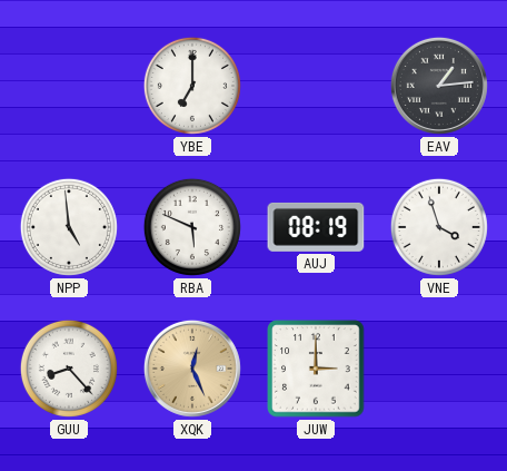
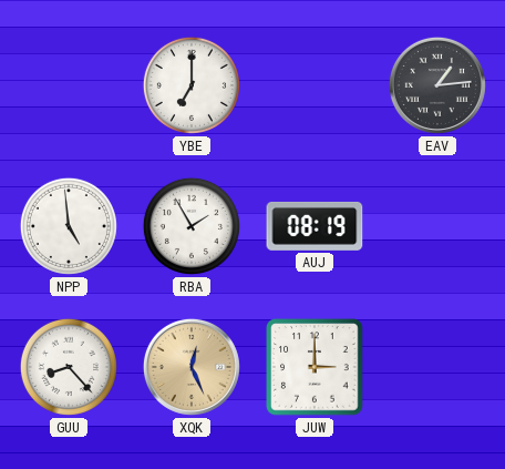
RBA: 5:49 -> 1:55
VNE: 3:57 -> none
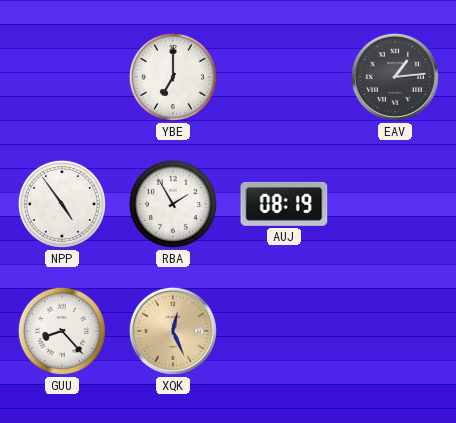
NPP: 4:59 -> 4:54
JUW: 3:00 -> none
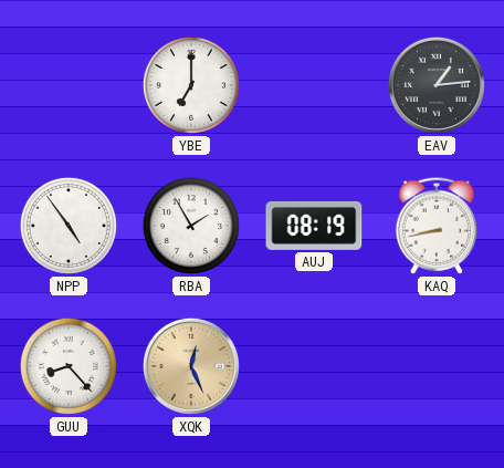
KAQ: none -> 8:43
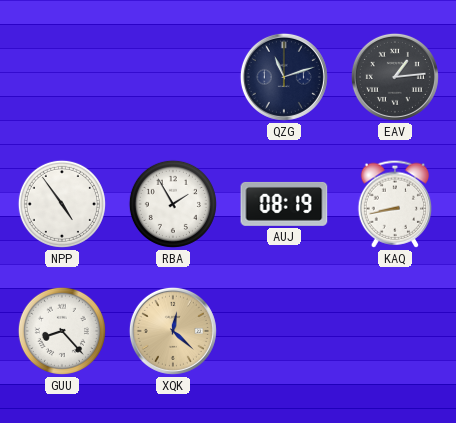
YBE: 7:00 -> none
QZG: none -> 11:12
XQK: 12:26 -> 12:22
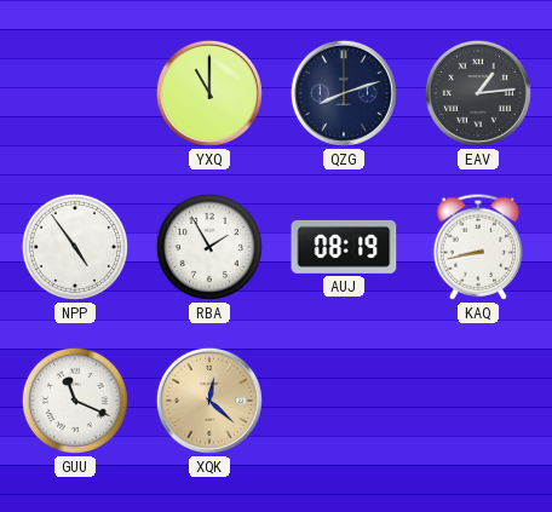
YXQ: none -> 11:00
QZG: 11:12 -> 8:12
GUU: 8:23 -> 11:19
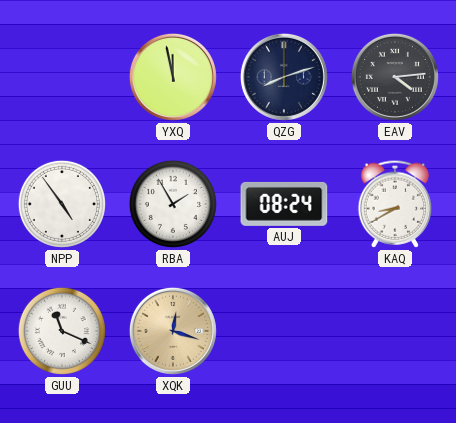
YXQ: 11:00 -> 11:58
EAV: 1:14 -> 4:14
AUJ: 08:19 -> 08:24
KAQ: 8:43 -> 8:40
XQK: 12:22 -> 12:18
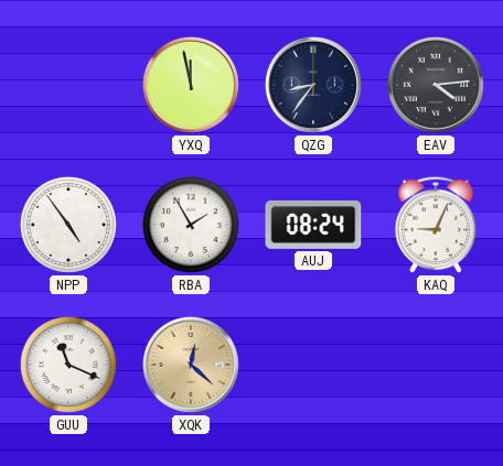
QZG: 8:12 -> 8:36
KAQ: 8:40 -> 9:04
XQK: 12:18 -> 12:22
